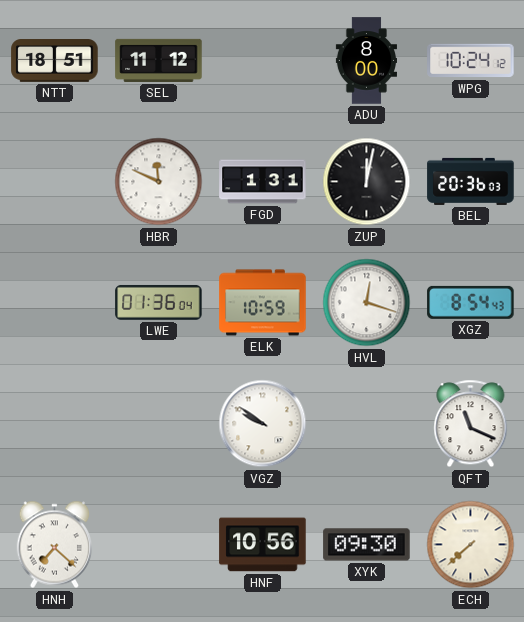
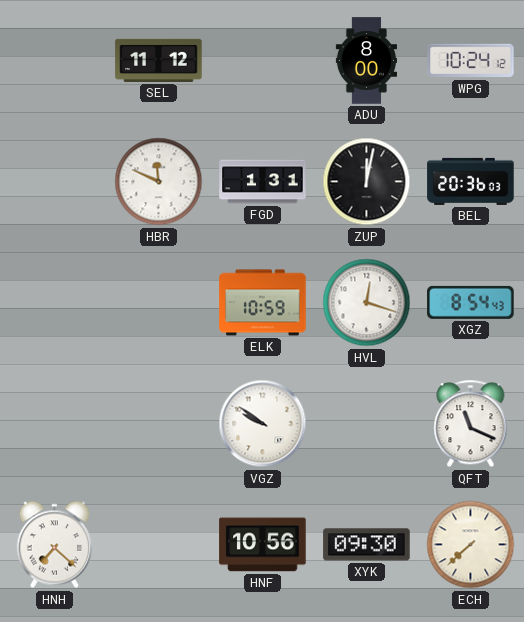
NTT: 18:51 -> none
LWE: 01:36 -> none
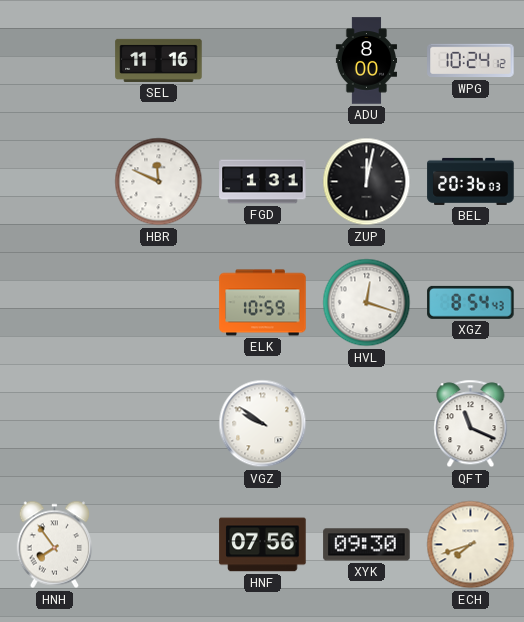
SEL: 11:12 -> 11:16
HNH: 7:22 -> 7:54
HNF: 10:56 -> 07:56
ECH: 7:38 -> 7:42
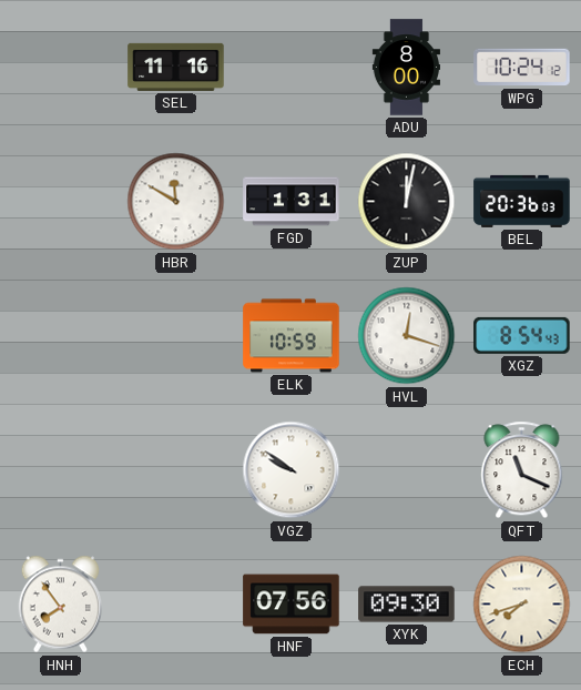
HBR: 11:49 -> 11:50
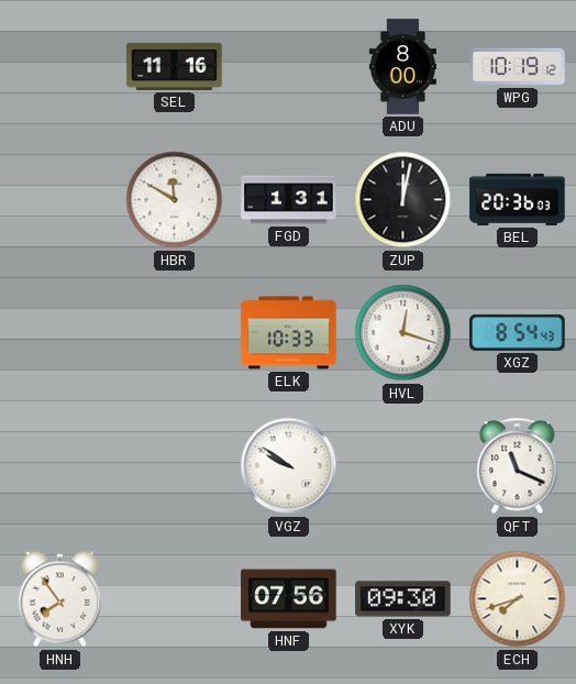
WPG: 10:24 -> 10:19
ELK: 10:59 -> 10:33
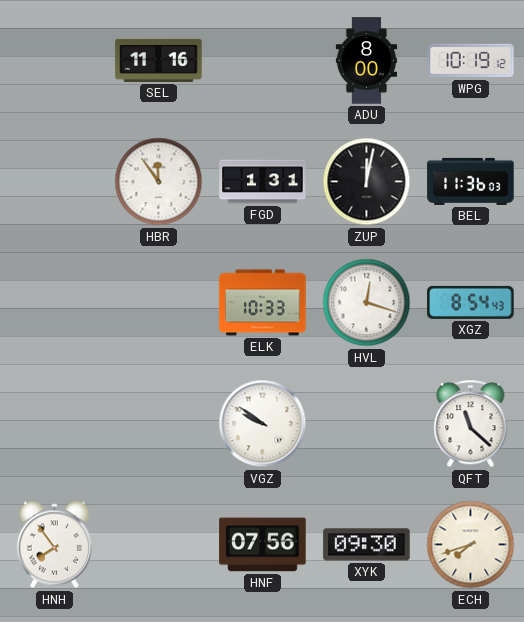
HBR: 11:50 -> 11:54
BEL: 20:36 -> 11:36
QFT: 11:19 -> 11:22
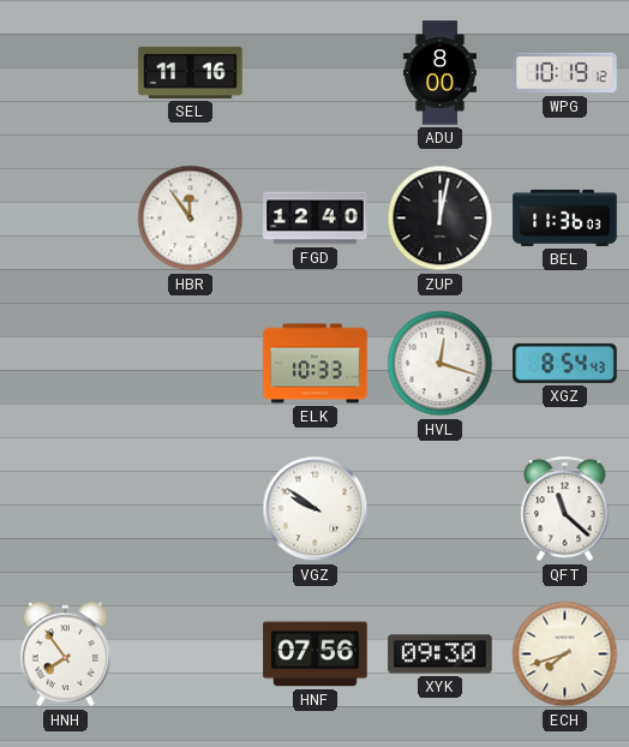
FGD: 1:31 -> 12:40
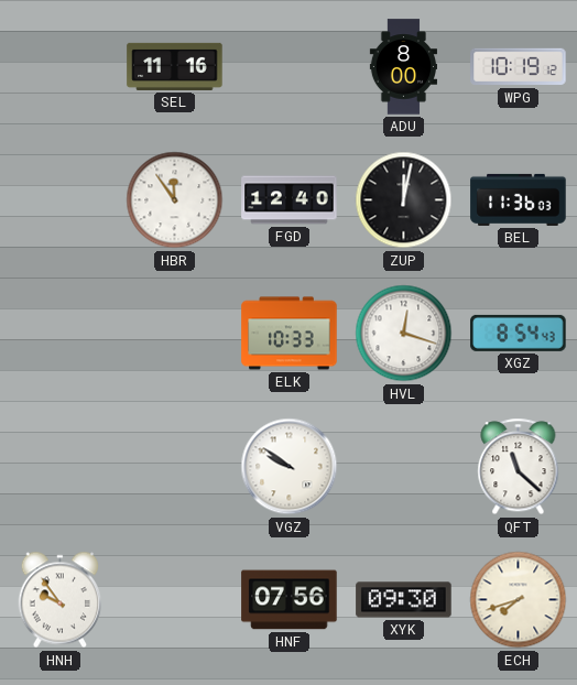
HNH: 7:54 -> 9:54
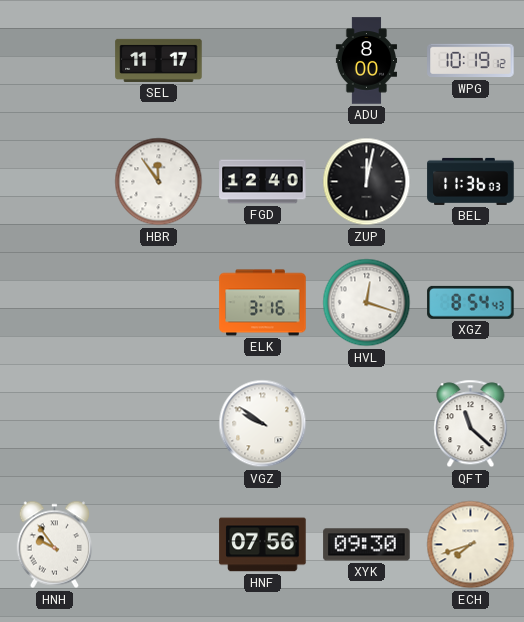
SEL: 11:16 -> 11:17
ELK: 10:33 -> 3:16
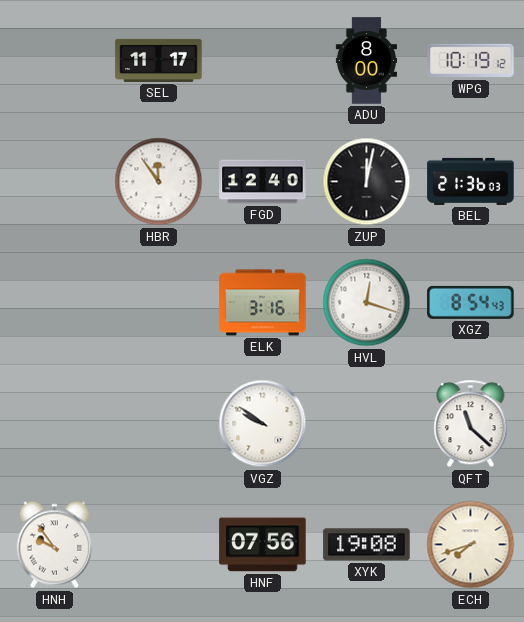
BEL: 11:36 -> 21:36
XYK: 09:30 -> 19:08
